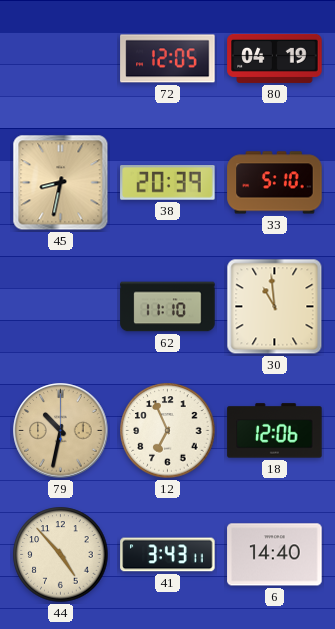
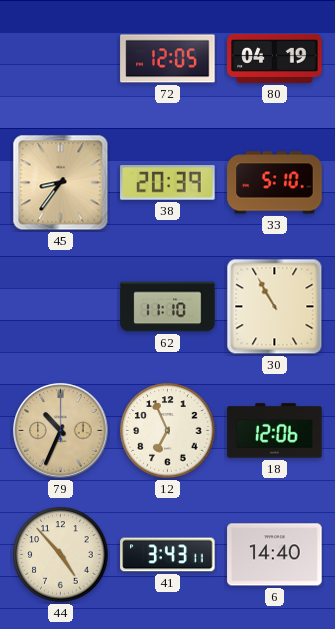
45: 8:32 -> 8:36
30: 10:59 -> 10:55
79: 10:32 -> 10:34
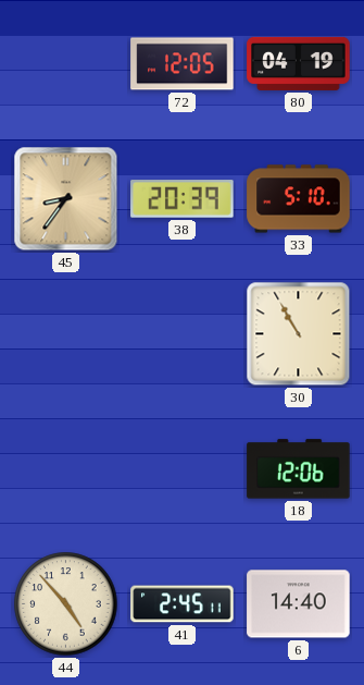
62: 11:10 -> none
79: 10:34 -> none
12: 6:56 -> none
41: 3:43 -> 2:45
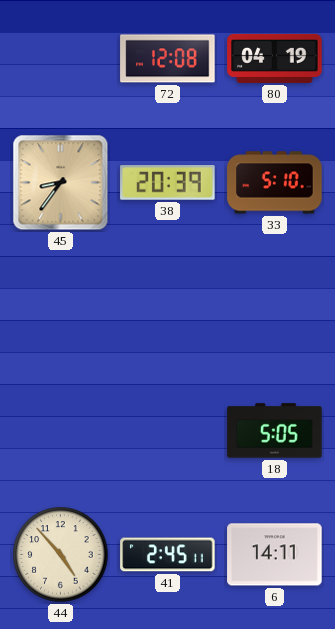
72: 12:05 -> 12:08
30: 10:55 -> none
18: 12:06 -> 5:05
6: 14:40 -> 14:11
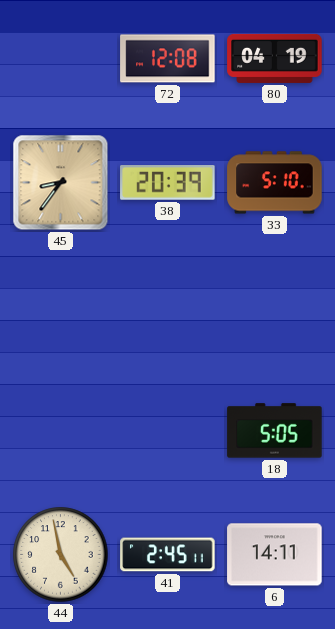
44: 4:53 -> 4:58
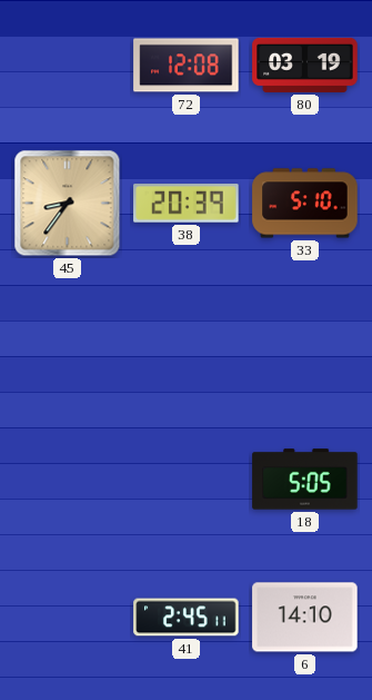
80: 04:19 -> 03:19
44: 4:58 -> none
6: 14:11 -> 14:10
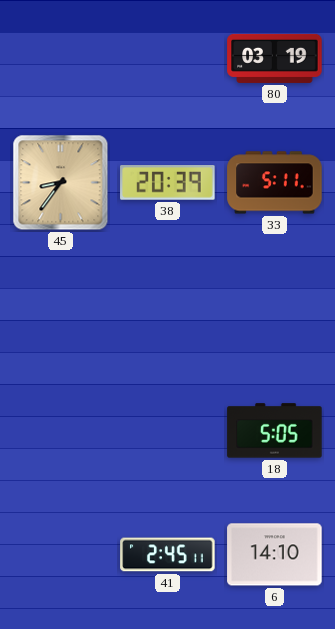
72: 12:08 -> none
33: 5:10 -> 5:11
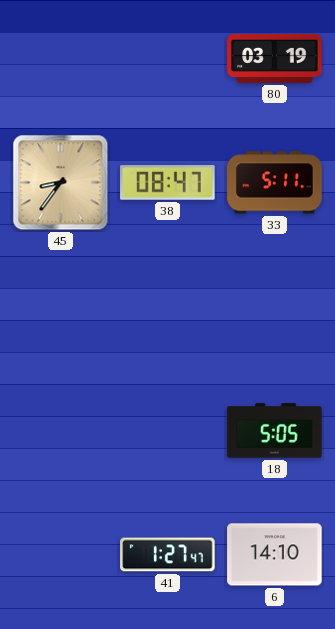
38: 20:39 -> 08:47
41: 2:45 -> 1:27
